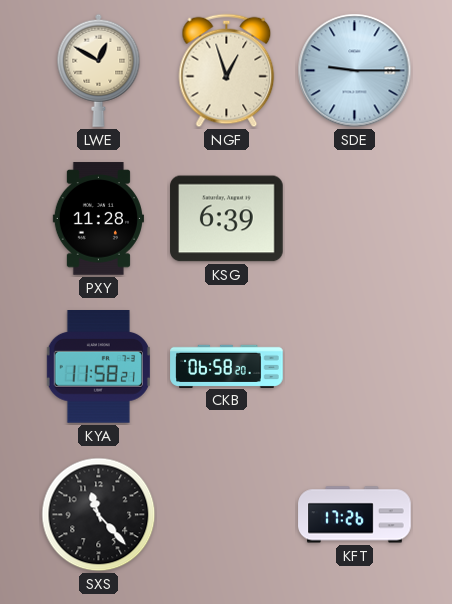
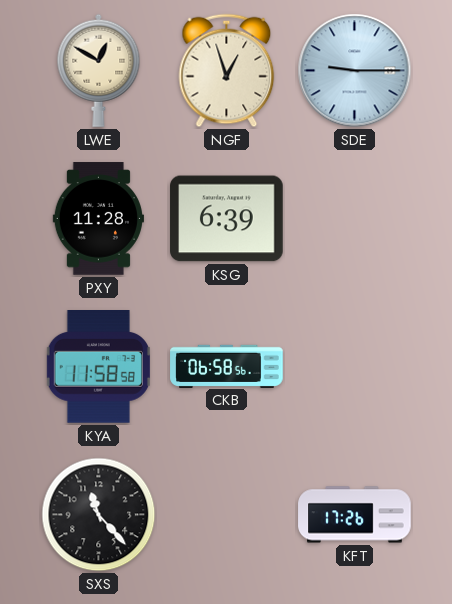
KYA: 11:58:21 -> 11:58:58
CKB: 06:58:20 -> 06:58:56
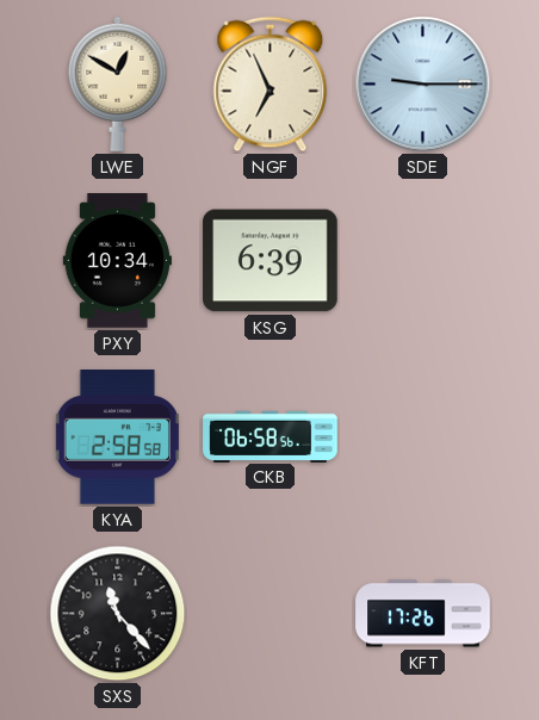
NGF: 12:57 -> 6:56
PXY: 11:28 -> 10:34
KYA: 11:58 -> 2:58
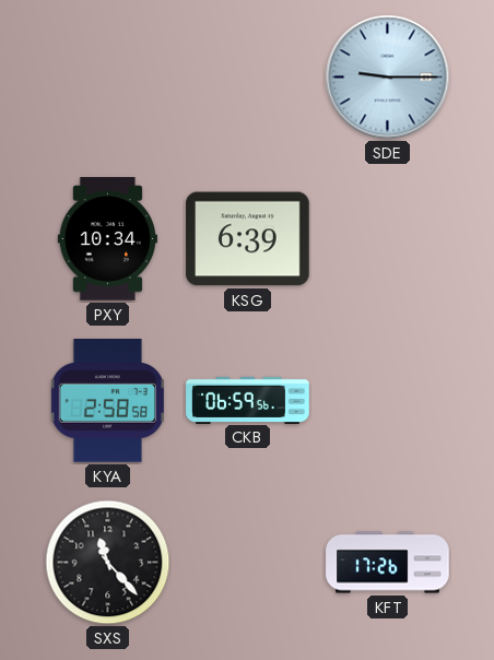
LWE: 12:50 -> none
NGF: 6:56 -> none
CKB: 06:58 -> 06:59
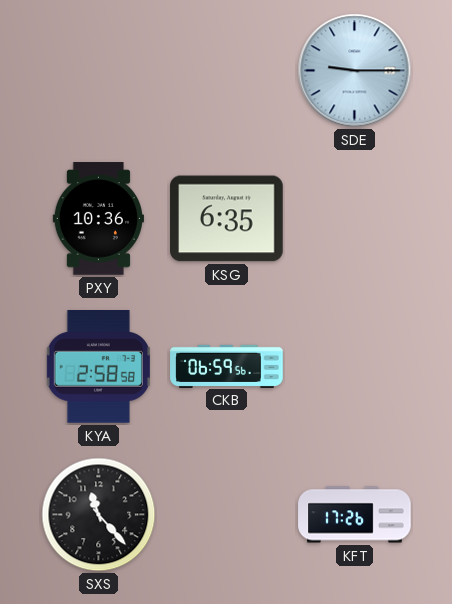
PXY: 10:34 -> 10:36
KSG: 6:39 -> 6:35
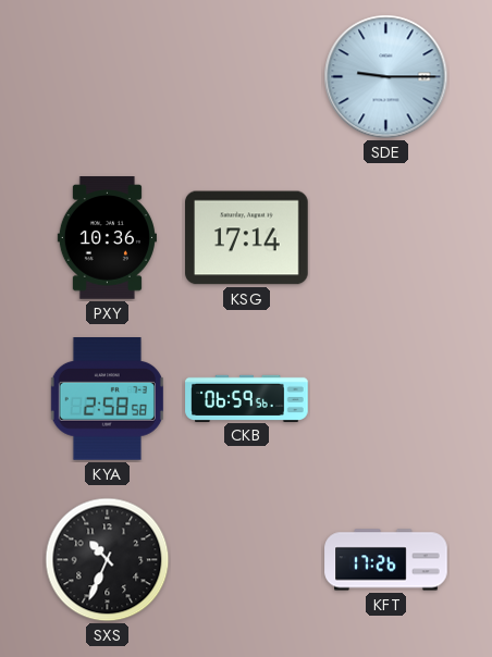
KSG: 6:35 -> 17:14
SXS: 11:23 -> 10:34
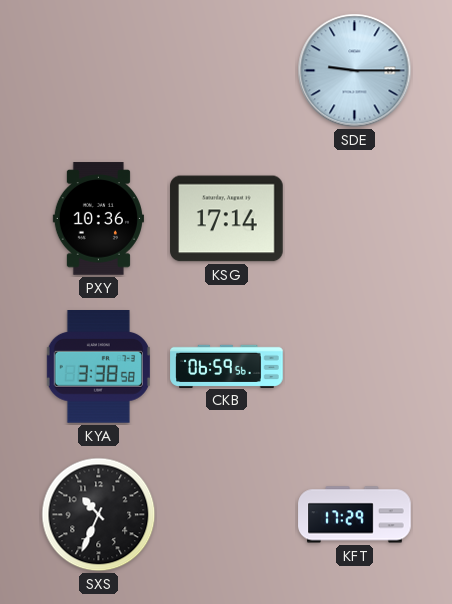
KYA: 2:58 -> 3:38
KFT: 17:26 -> 17:29
